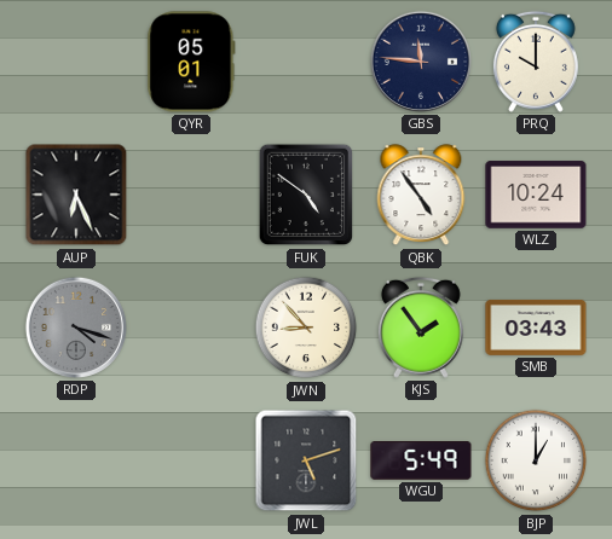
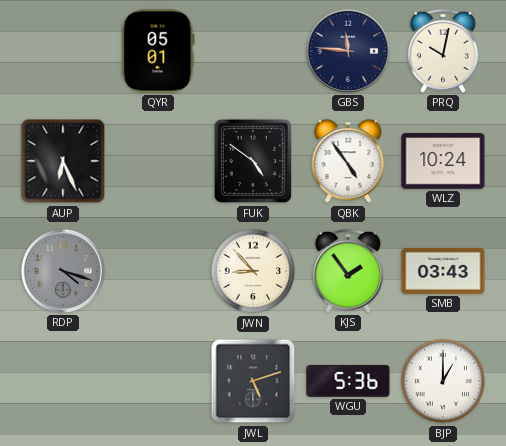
PRQ: 10:00 -> 10:02
WGU: 5:49 -> 5:36
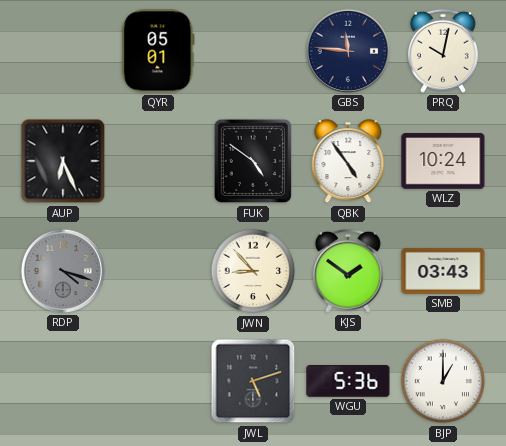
KJS: 1:54 -> 1:51
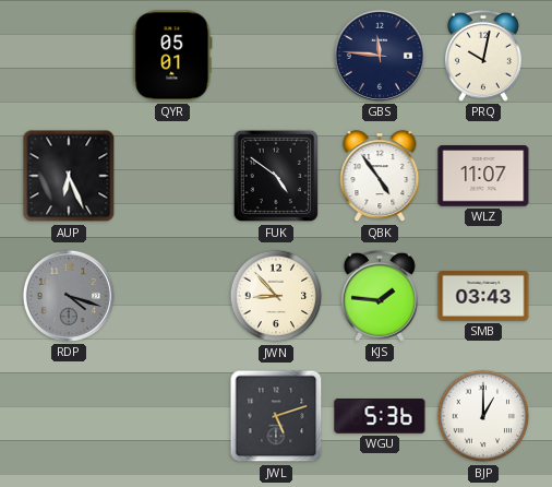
WLZ: 10:24 -> 11:07
KJS: 1:51 -> 1:46
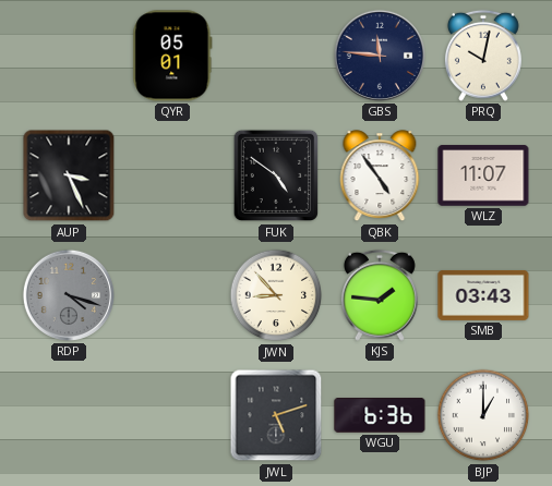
AUP: 6:26 -> 3:26
WGU: 5:36 -> 6:36
